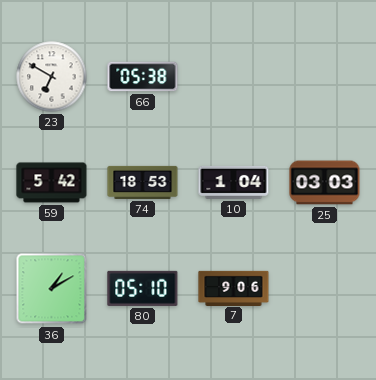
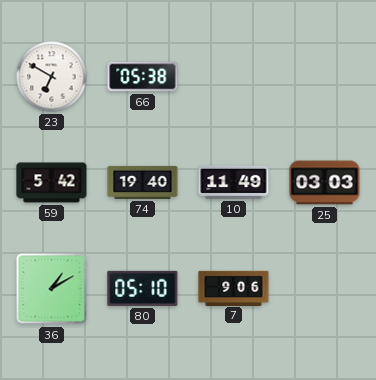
74: 18:53 -> 19:40
10: 1:04 -> 11:49
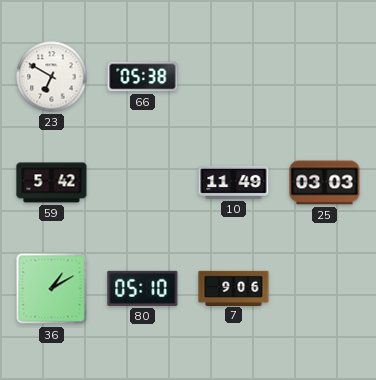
74: 19:40 -> none
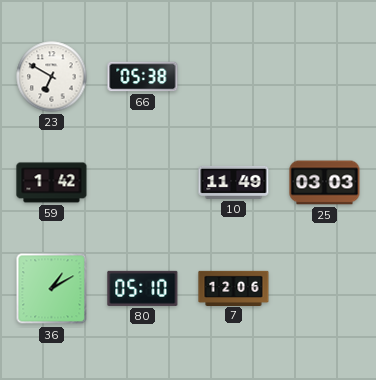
59: 5:42 -> 1:42
7: 9:06 -> 12:06
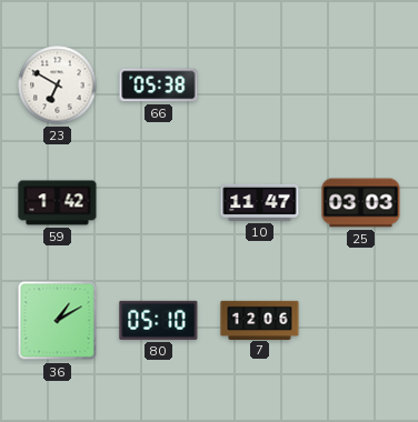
10: 11:49 -> 11:47
